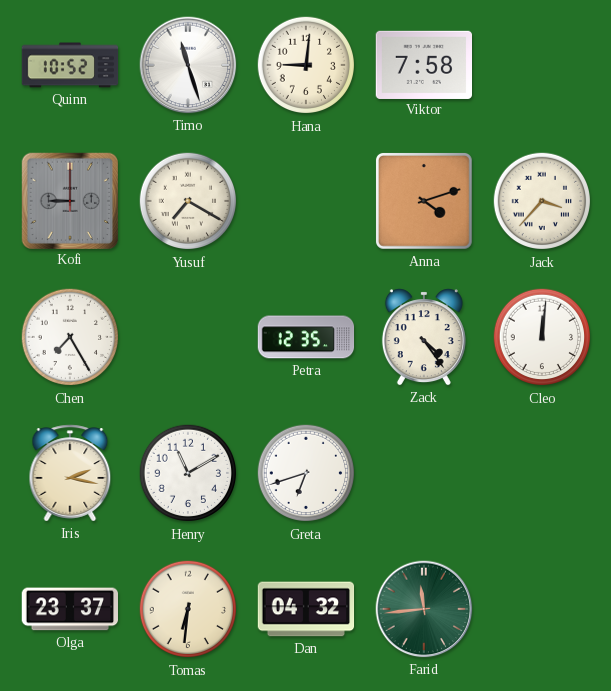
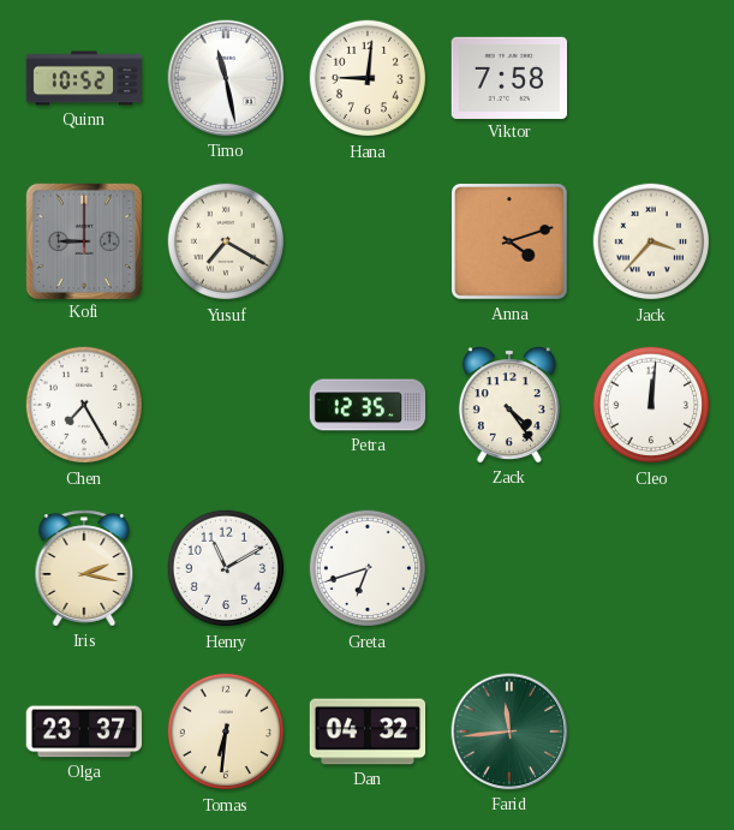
Timo: 11:27 -> 11:28
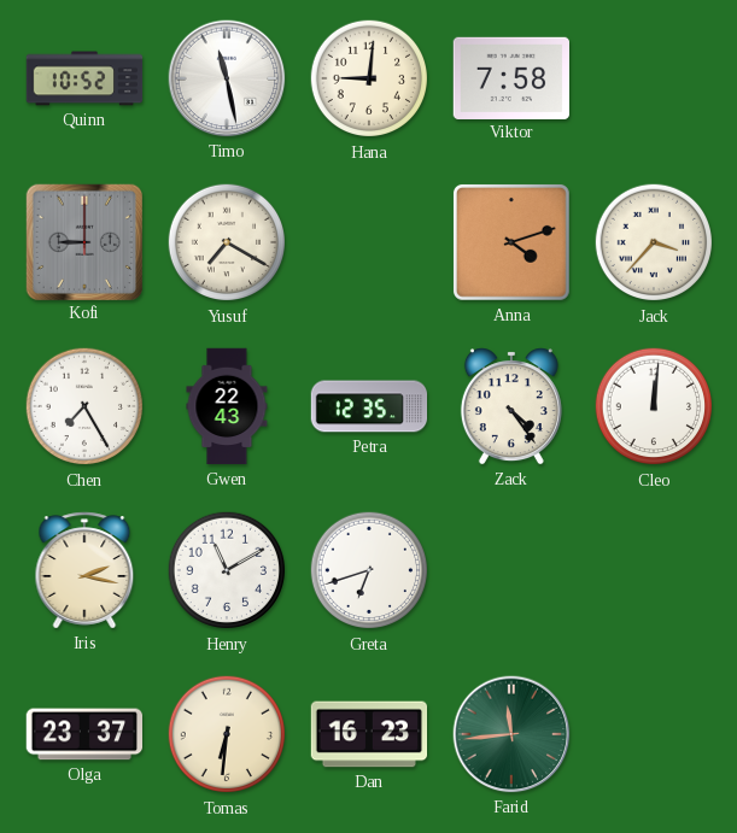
Gwen: none -> 22:43
Dan: 04:32 -> 16:23
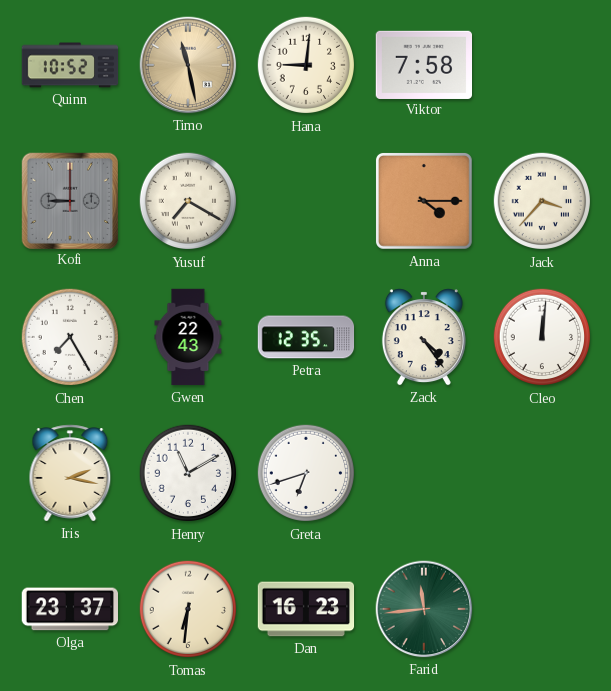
Timo dial: white -> champagne
Anna: 4:12 -> 4:15
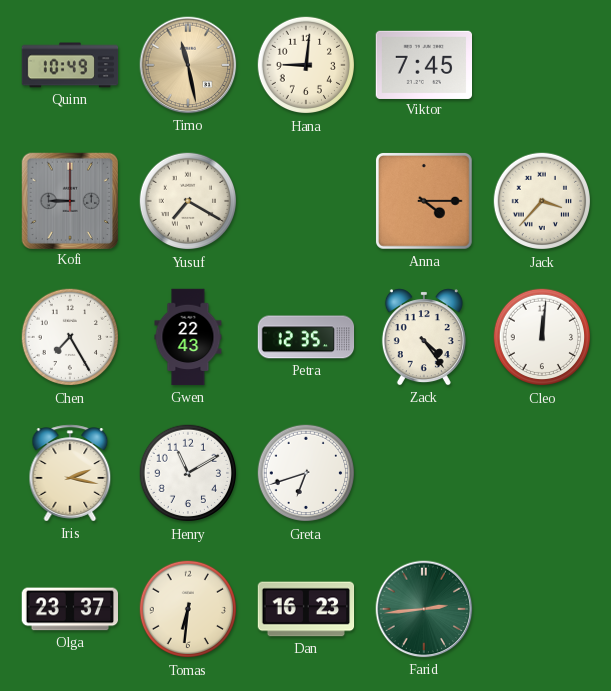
Quinn: 10:52 -> 10:49
Viktor: 7:58 -> 7:45
Farid: 11:44 -> 2:44
